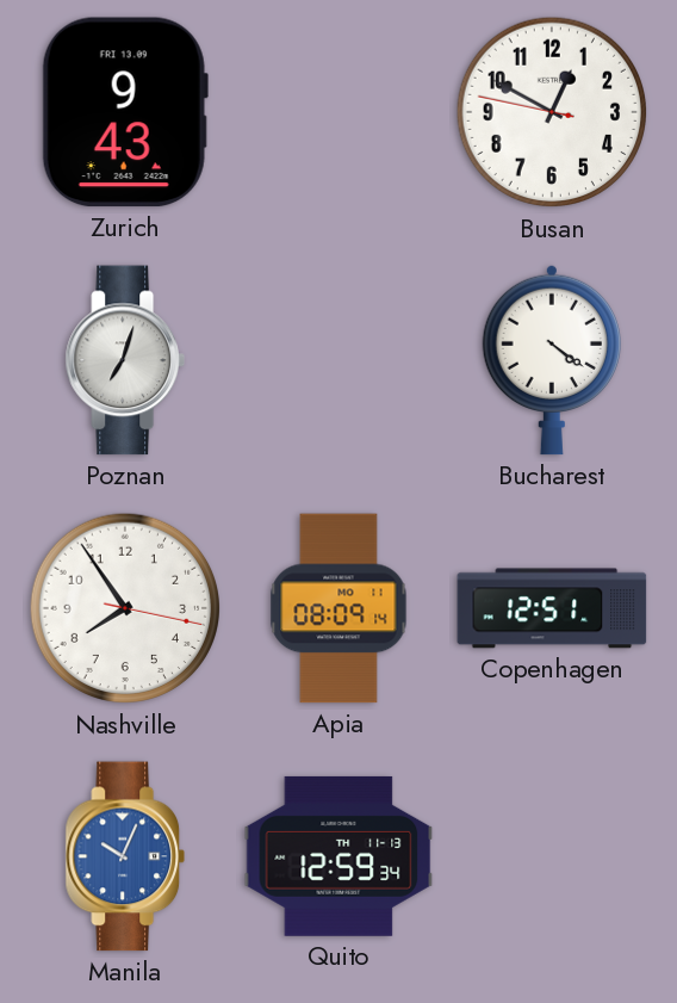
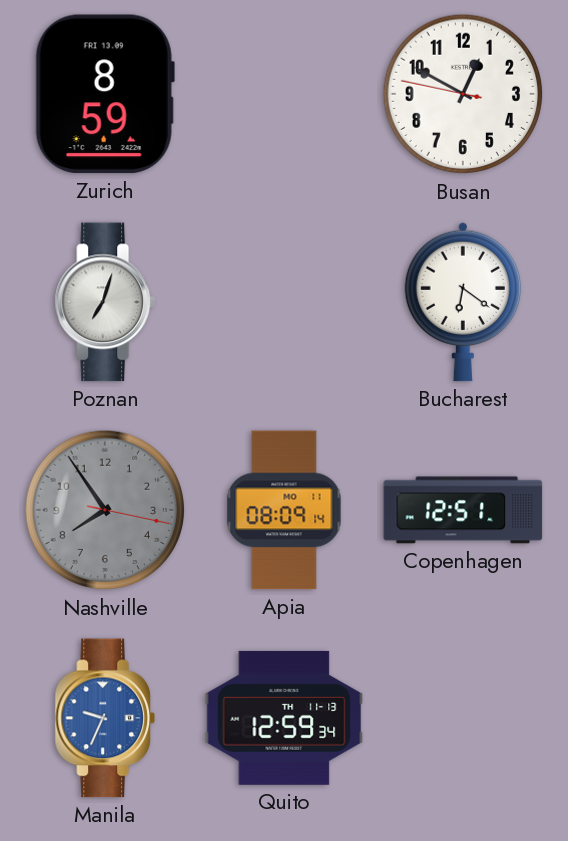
Zurich: 9:43 -> 8:59
Bucharest: 4:21 -> 6:21
Nashville dial: white -> grey
Manila: 10:04 -> 9:34
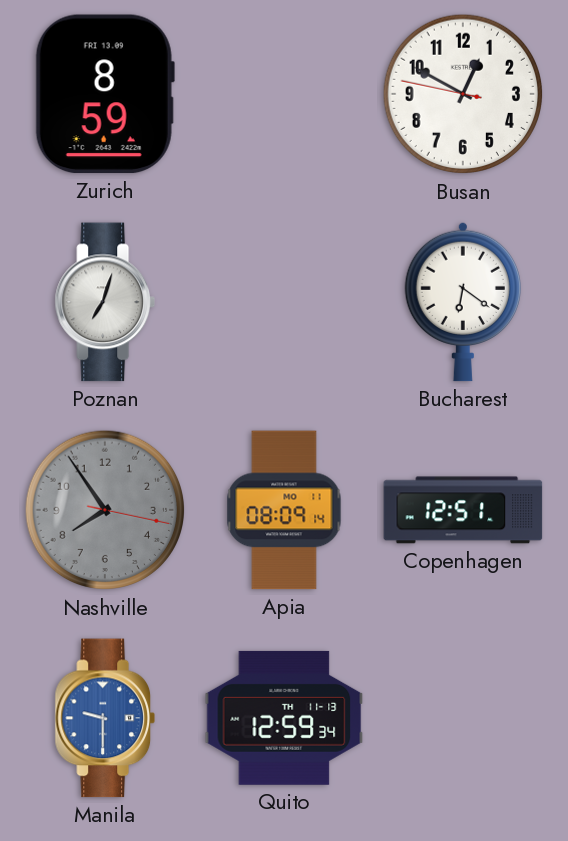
Manila: 9:34 -> 9:30
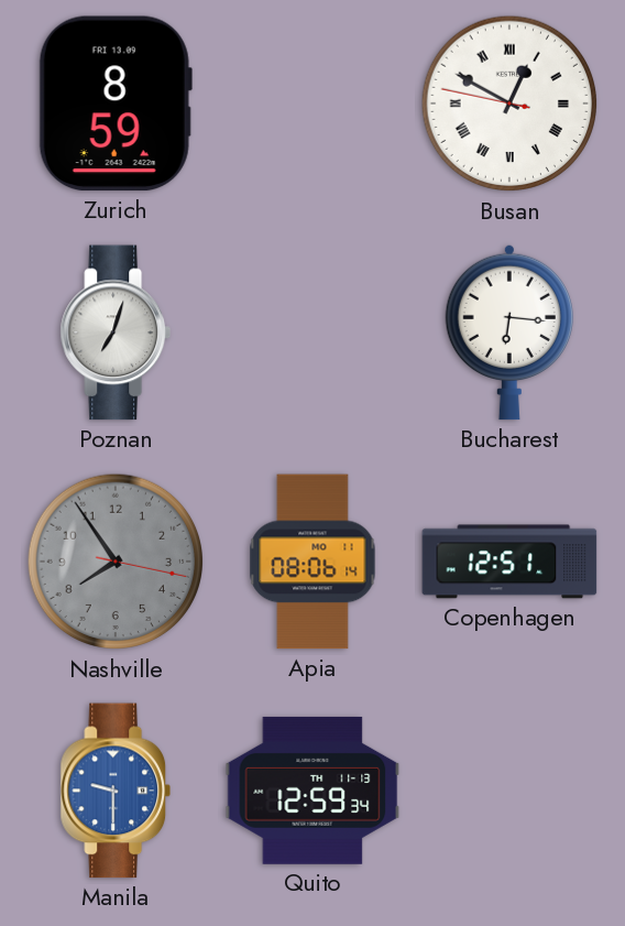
Busan numerals: Arabic -> Roman
Bucharest: 6:21 -> 6:16
Apia: 08:09 -> 08:06
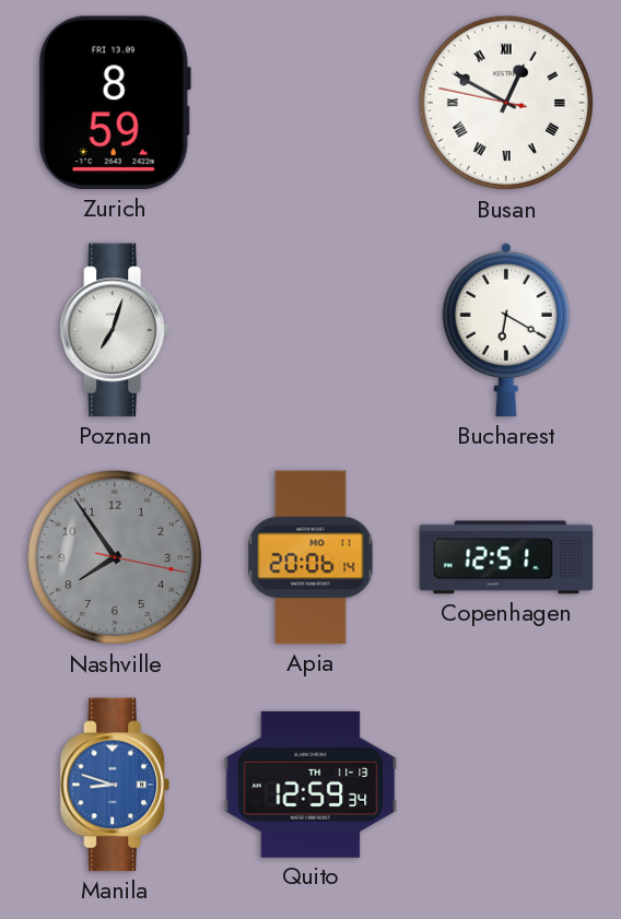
Bucharest: 6:16 -> 6:20
Apia: 08:06 -> 20:06
Manila: 9:30 -> 8:48
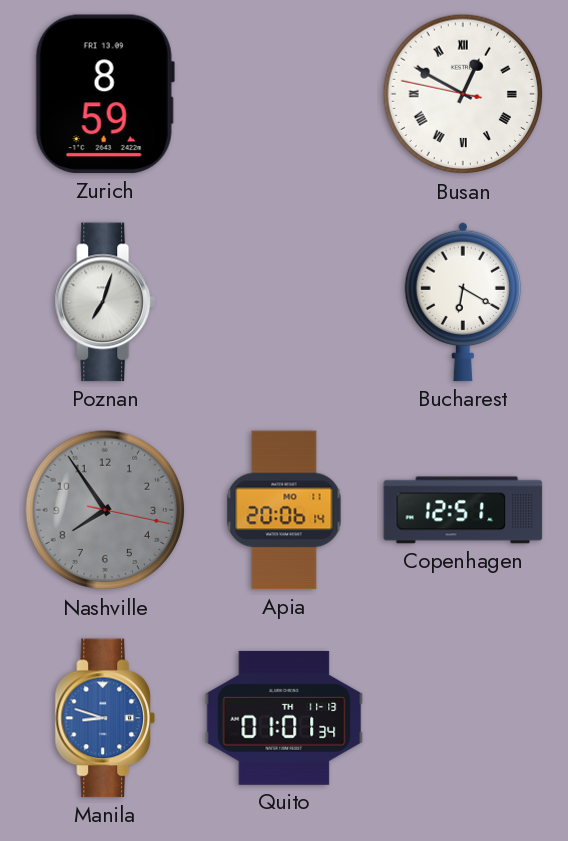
Quito: 12:59 -> 01:01
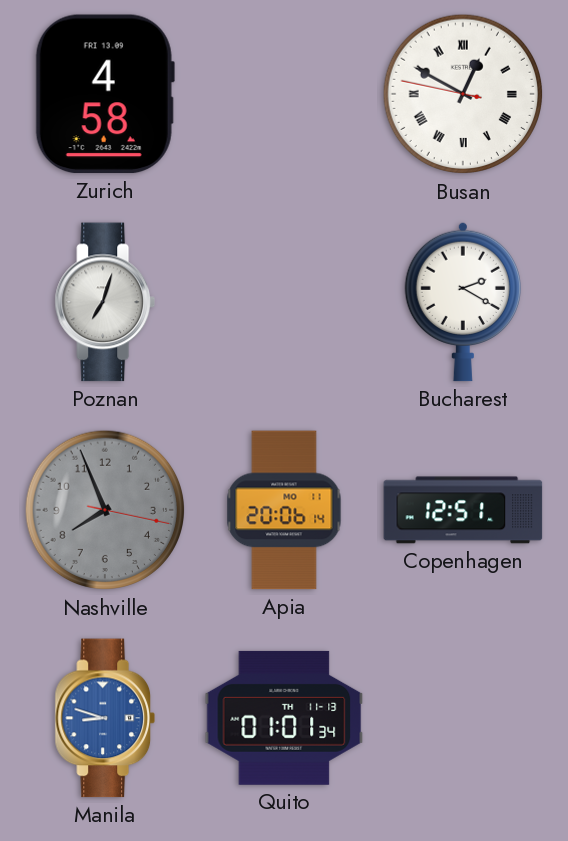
Zurich: 8:59 -> 4:58
Bucharest: 6:20 -> 2:20
Nashville: 7:54 -> 7:56
